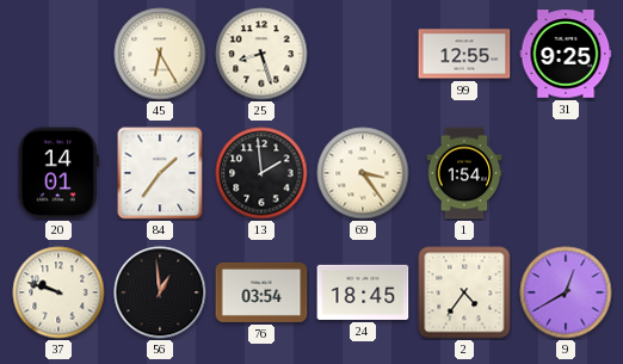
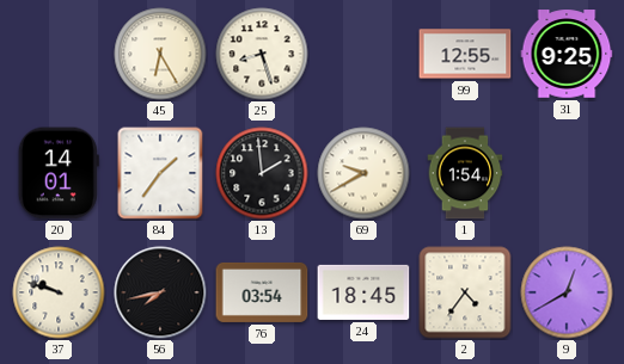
69: 3:24 -> 9:40
56: 12:59 -> 7:43
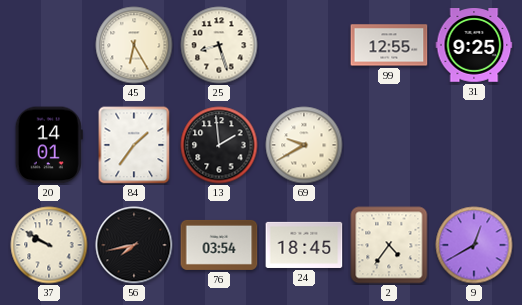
1: 1:54 -> none
37: 9:48 -> 9:50
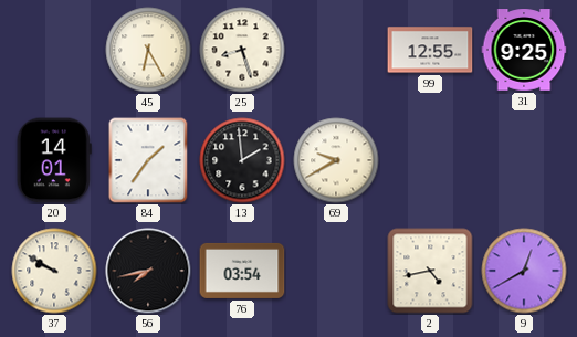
24: 18:45 -> none
2: 4:36 -> 4:43
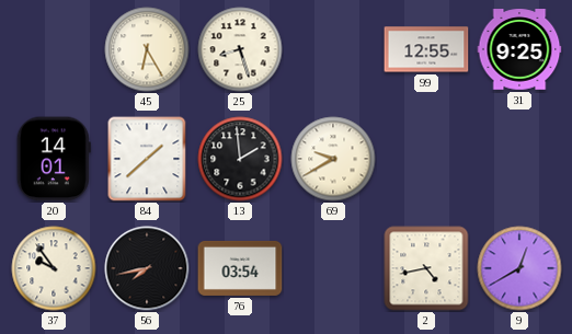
84: 1:36 -> 1:38
37: 9:50 -> 9:54
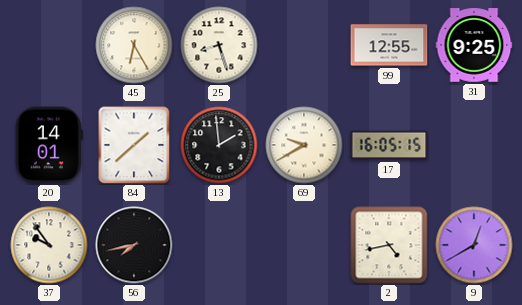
17: none -> 16:05
76: 03:54 -> none
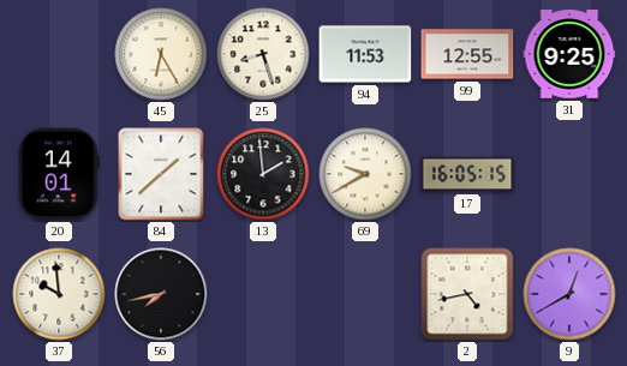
94: none -> 11:53
37: 9:54 -> 9:59
